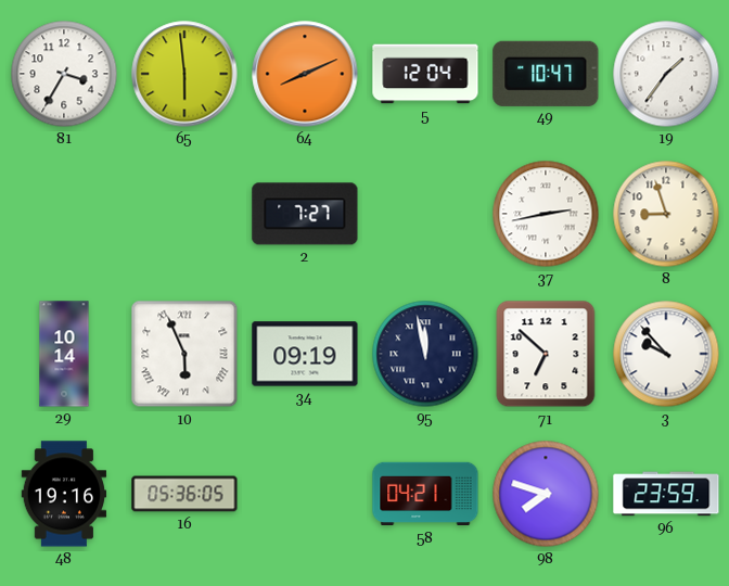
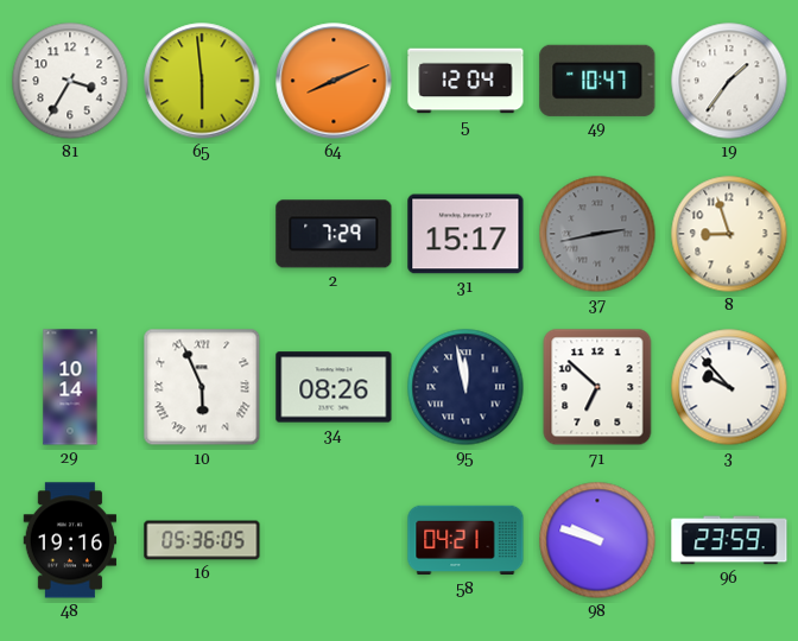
2: 7:27 -> 7:29
31: none -> 15:17
37 dial: white -> grey
34: 09:19 -> 08:26
98: 7:48 -> 9:48
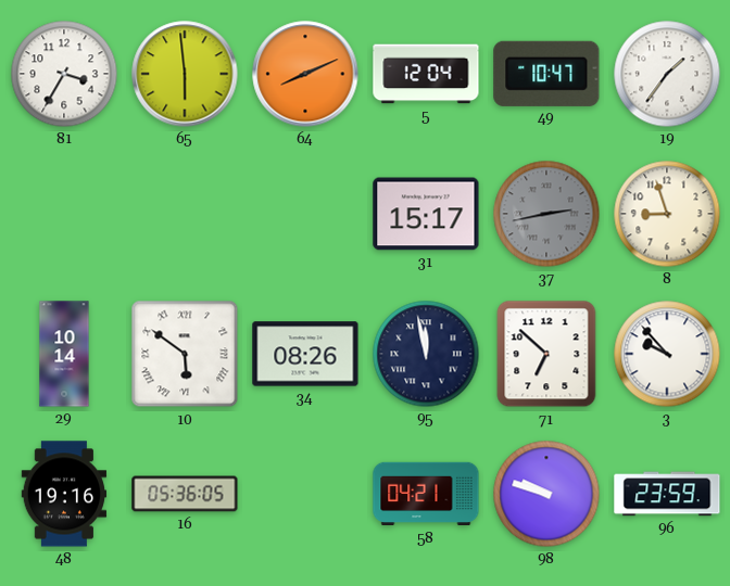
2: 7:29 -> none
10: 5:56 -> 5:51
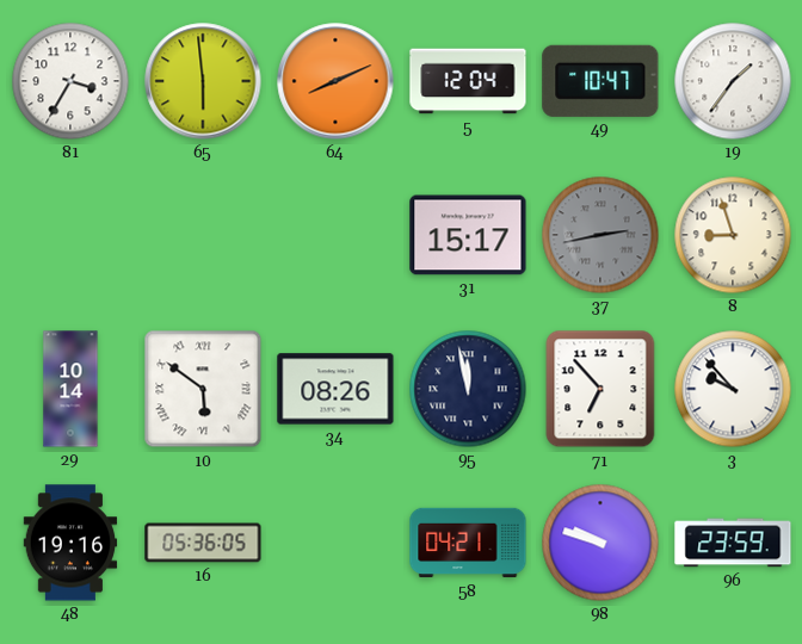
71: 6:52 -> 6:53
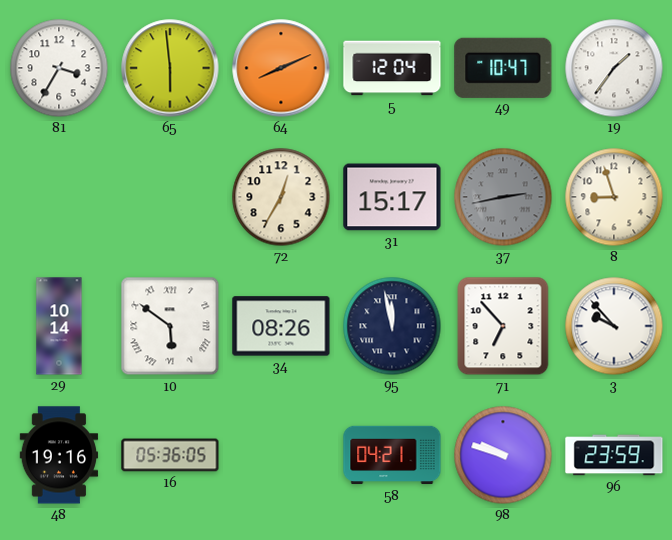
72: none -> 12:35
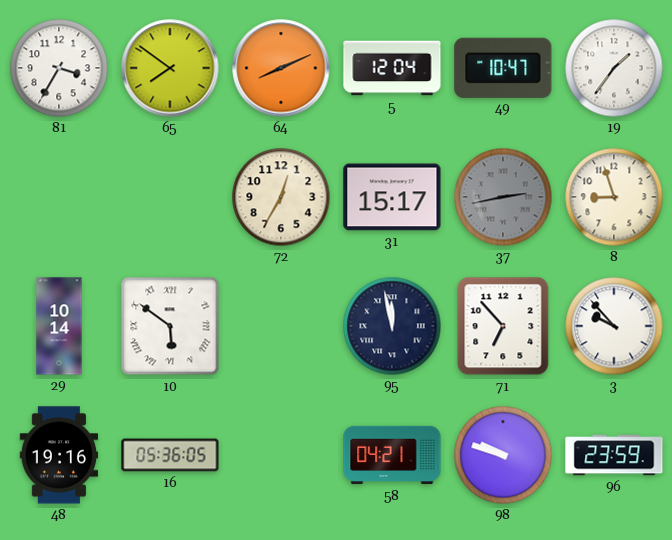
65: 5:59 -> 7:51
34: 08:26 -> none
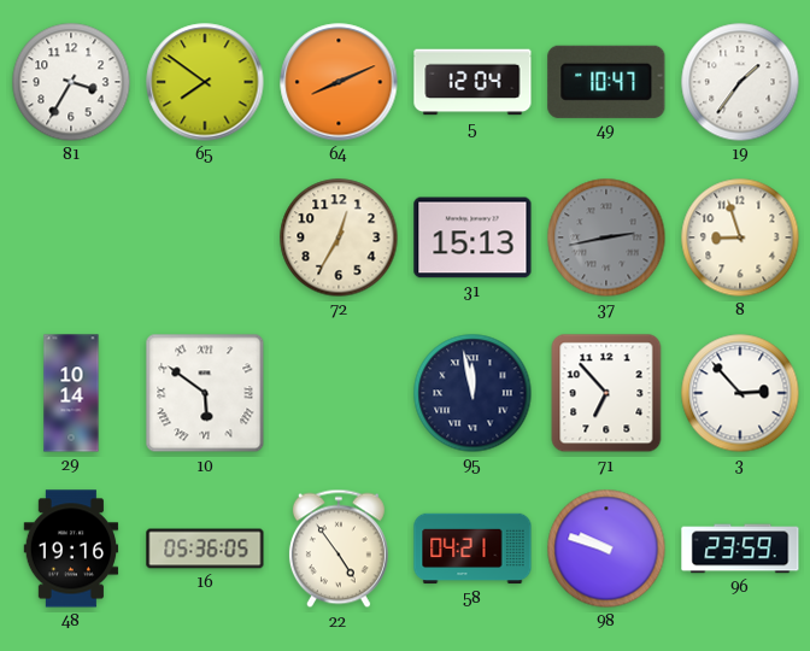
31: 15:17 -> 15:13
3: 9:53 -> 2:53
22: none -> 4:54
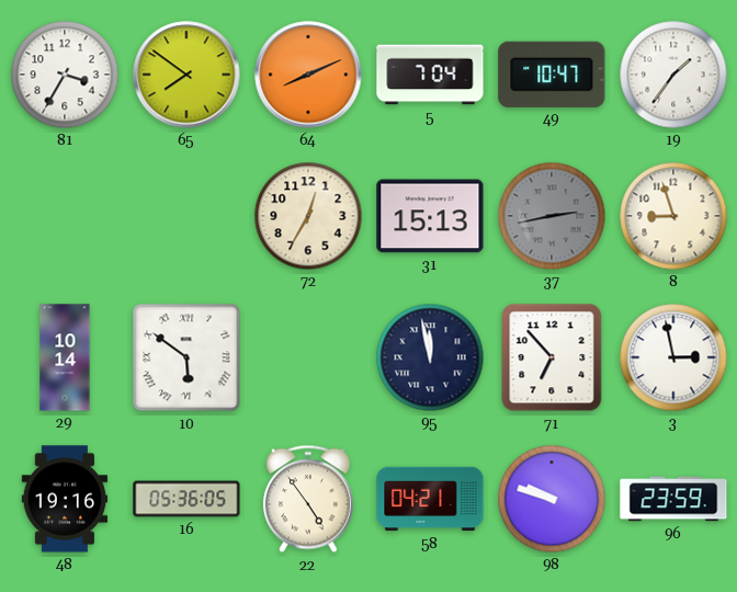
5: 12:04 -> 7:04
3: 2:53 -> 2:58
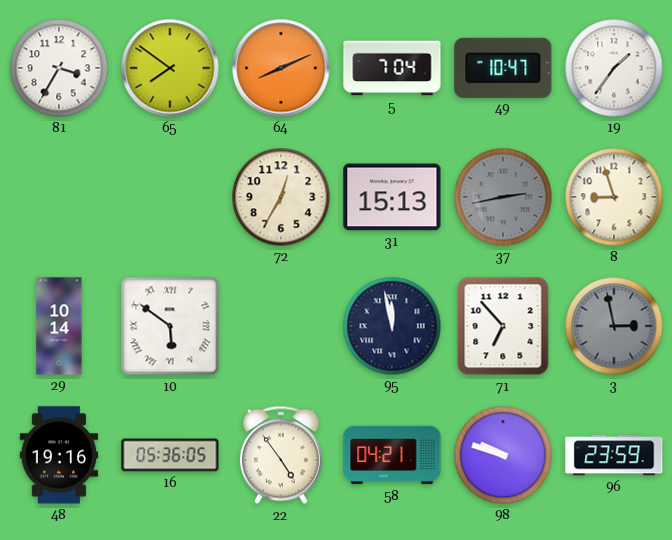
3 dial: white -> grey
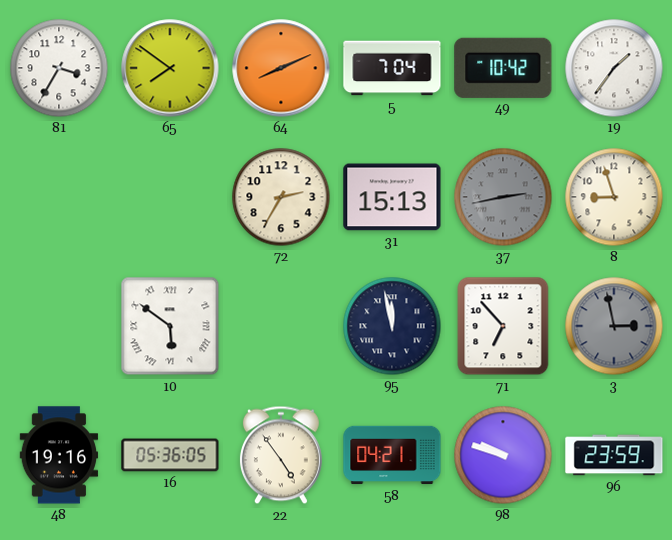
49: 10:47 -> 10:42
72: 12:35 -> 2:35
29: 10:14 -> none
